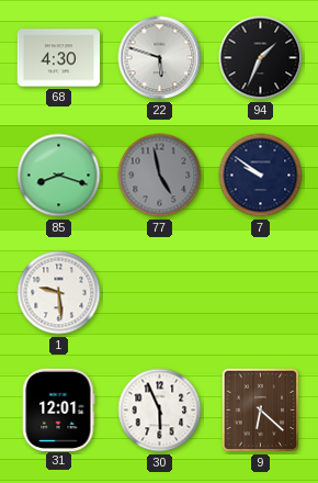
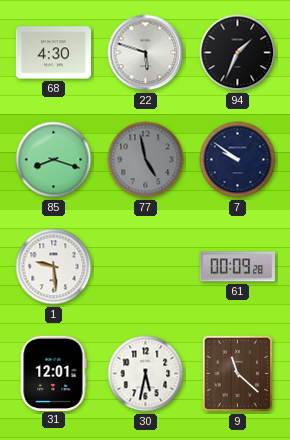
61: none -> 00:09
30: 5:56 -> 5:32
9: 6:22 -> 11:22
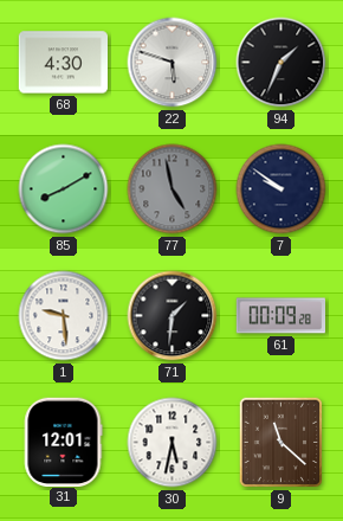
85: 8:18 -> 8:10
71: none -> 1:31
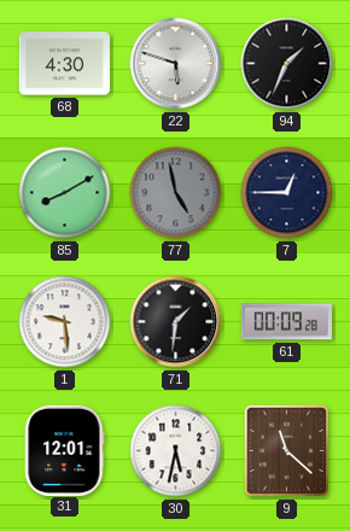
7: 9:51 -> 12:45
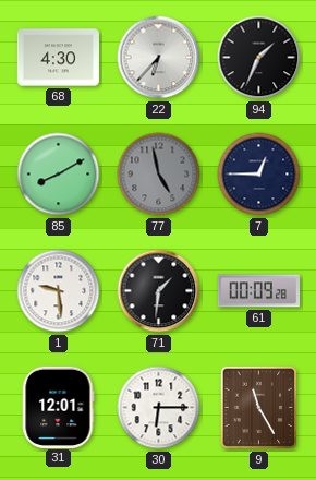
22: 5:48 -> 6:37
30: 5:32 -> 6:15
9: 11:22 -> 11:25
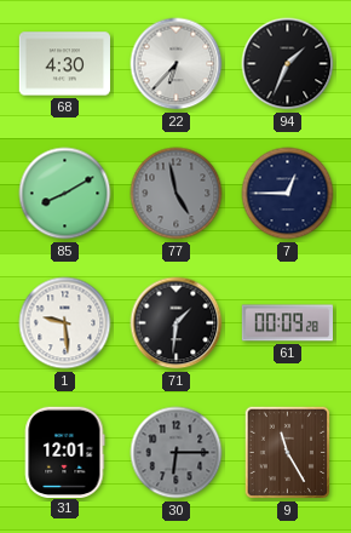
30 dial: white -> grey
